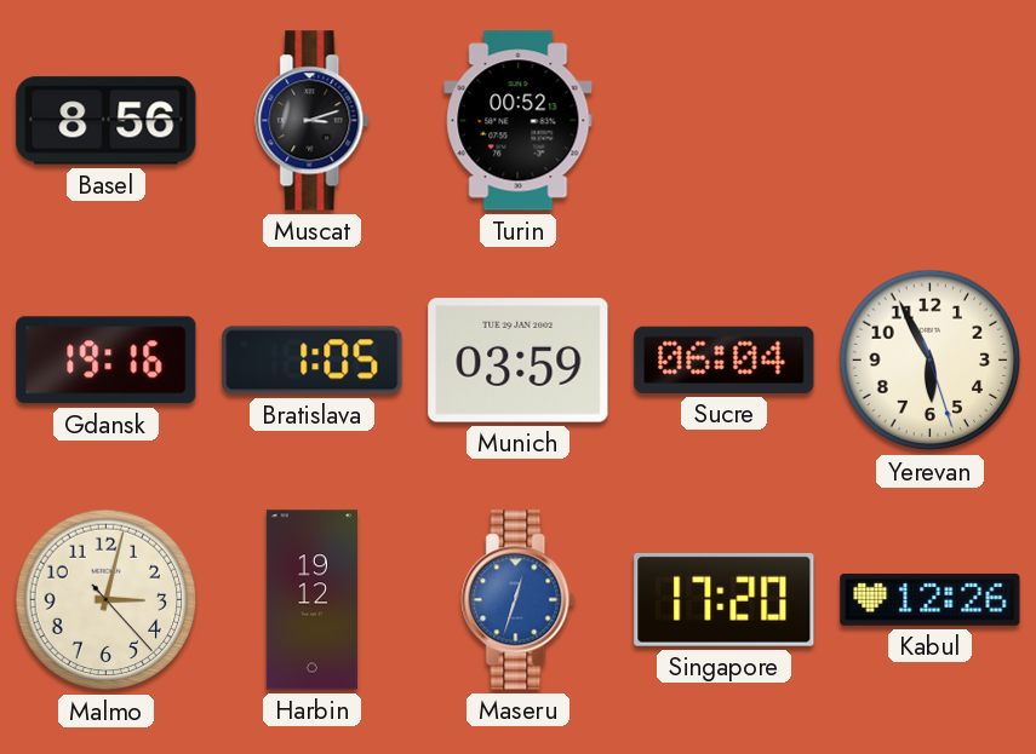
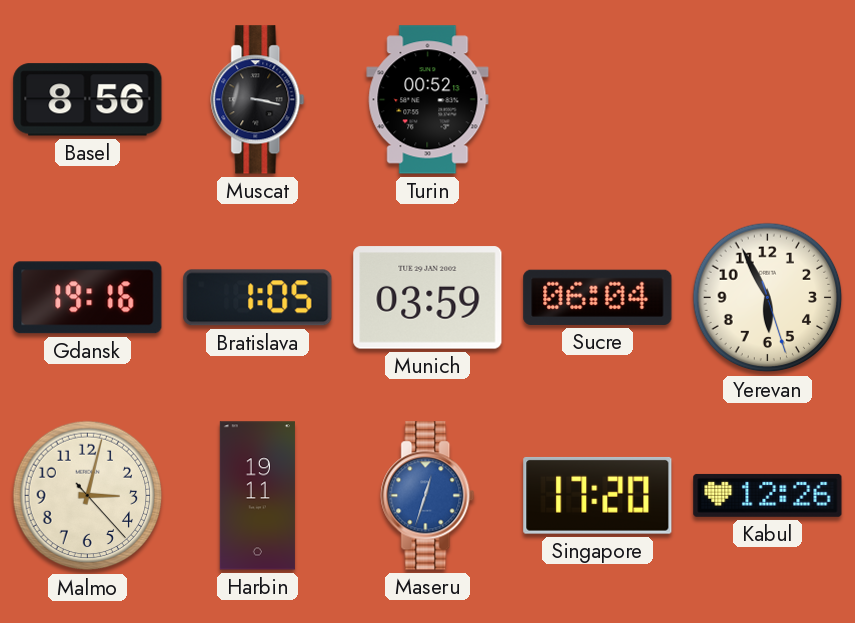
Muscat: 3:12 -> 3:17
Harbin: 19:12 -> 19:11
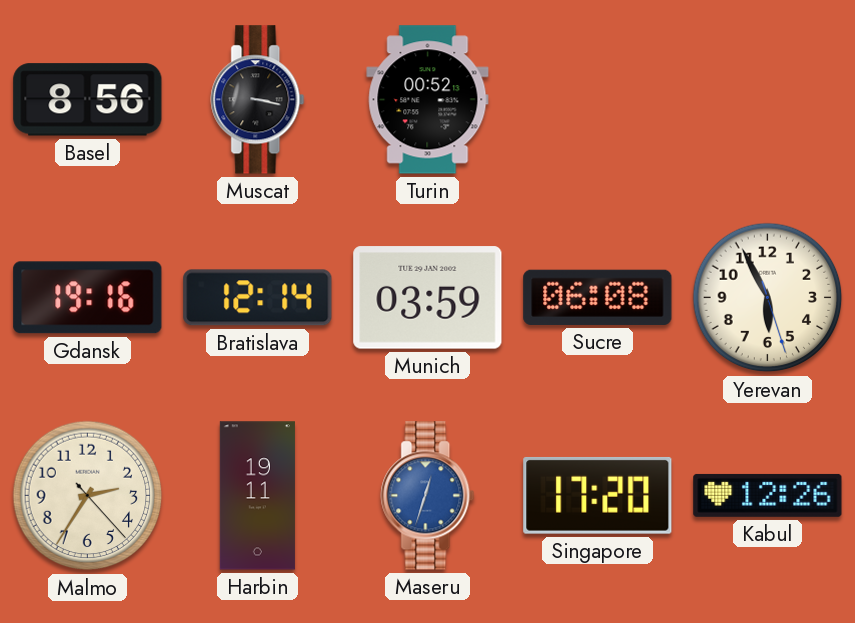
Bratislava: 1:05 -> 12:14
Sucre: 06:04 -> 06:08
Malmo: 3:02 -> 2:35
